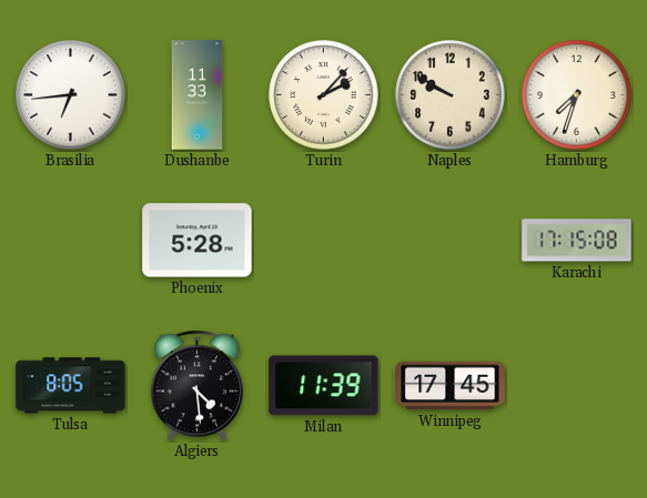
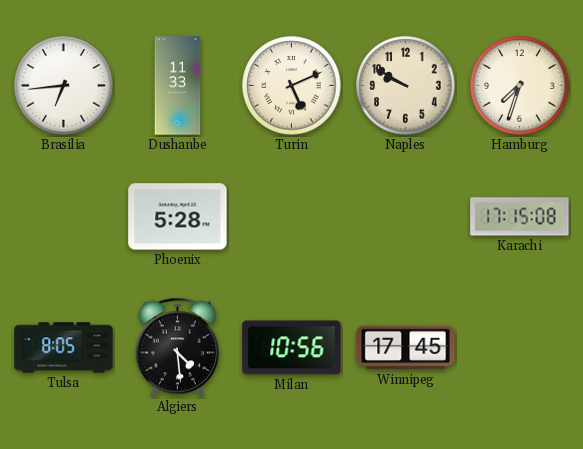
Turin: 2:07 -> 5:11
Milan: 11:39 -> 10:56
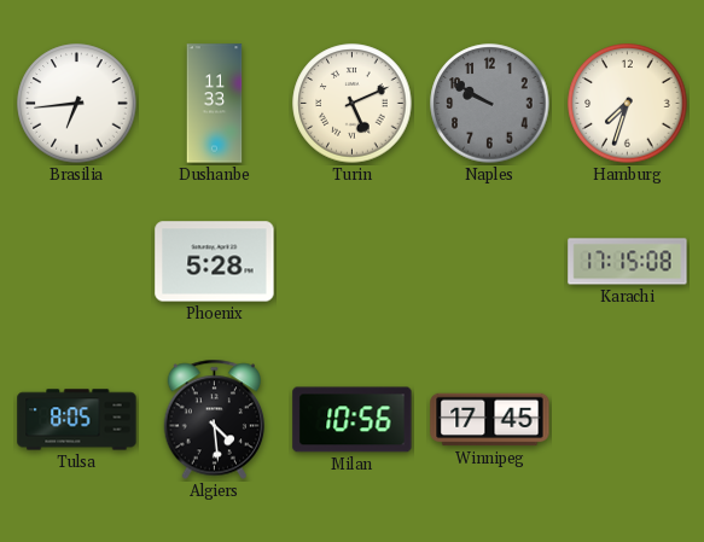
Naples dial: cream -> grey
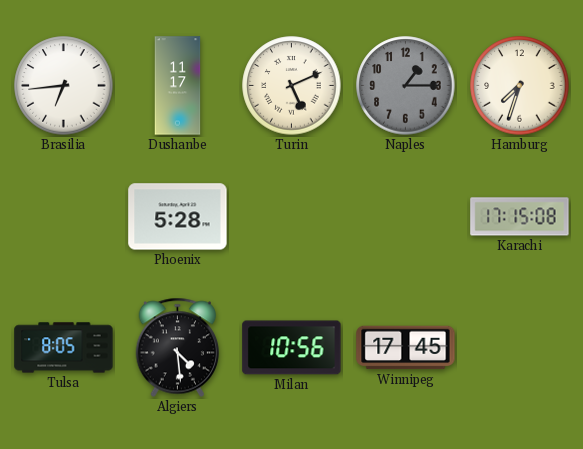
Dushanbe: 11:33 -> 11:17
Naples: 9:50 -> 1:15
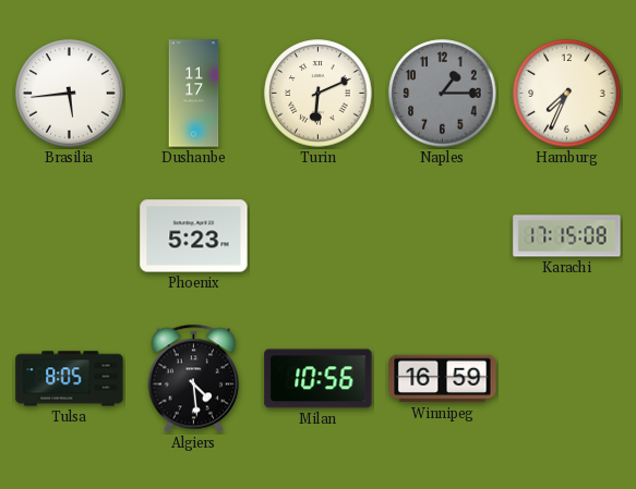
Brasilia: 6:44 -> 5:44
Turin: 5:11 -> 6:11
Hamburg: 7:33 -> 7:34
Phoenix: 5:28 -> 5:23
Winnipeg: 17:45 -> 16:59
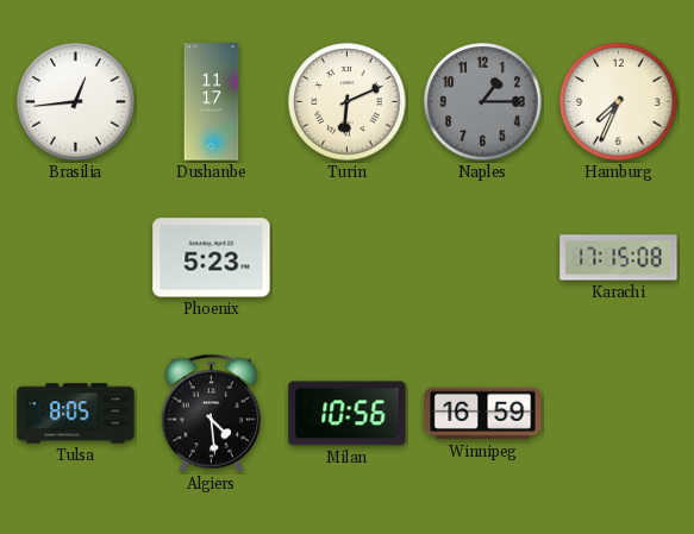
Brasilia: 5:44 -> 12:44
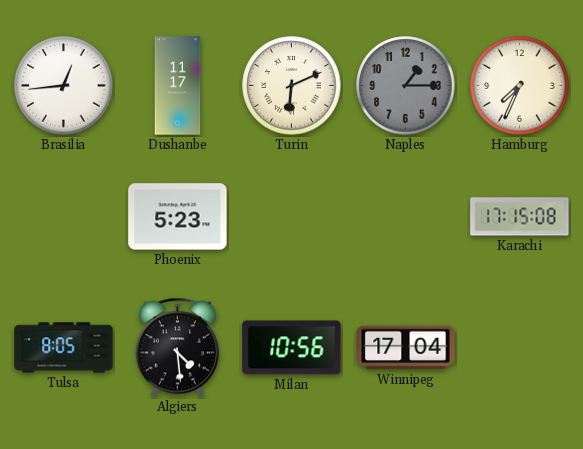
Winnipeg: 16:59 -> 17:04
